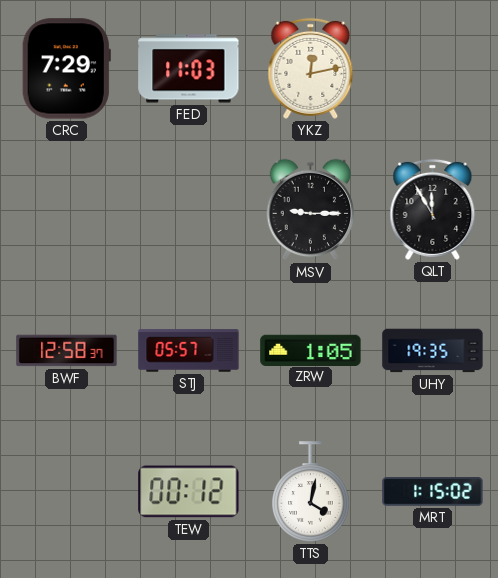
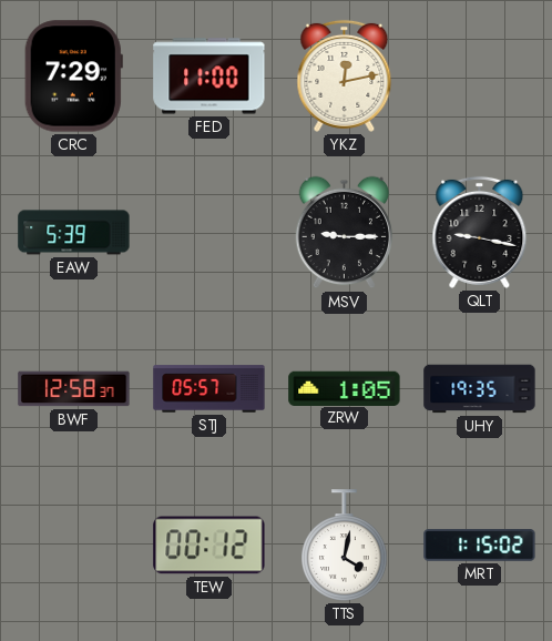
FED: 11:03 -> 11:00
EAW: none -> 5:39
QLT: 11:55 -> 9:17
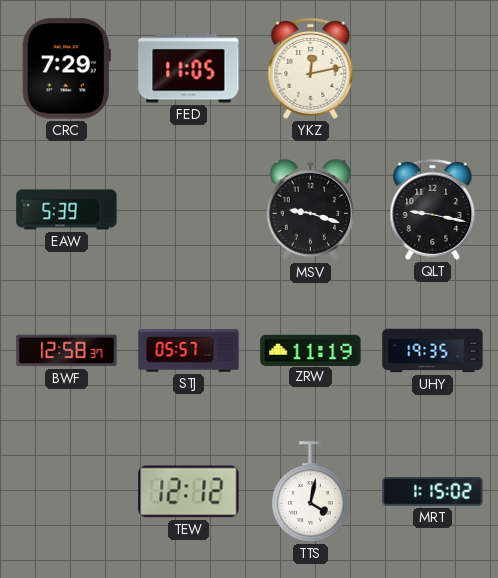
FED: 11:00 -> 11:05
MSV: 9:15 -> 9:18
ZRW: 1:05 -> 11:19
TEW: 00:12 -> 12:12
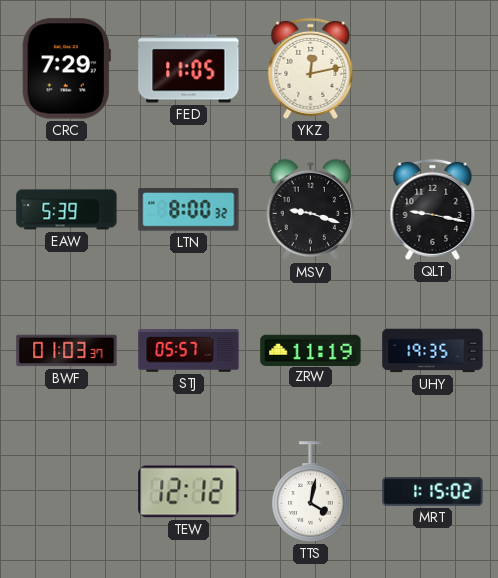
LTN: none -> 8:00
BWF: 12:58 -> 01:03
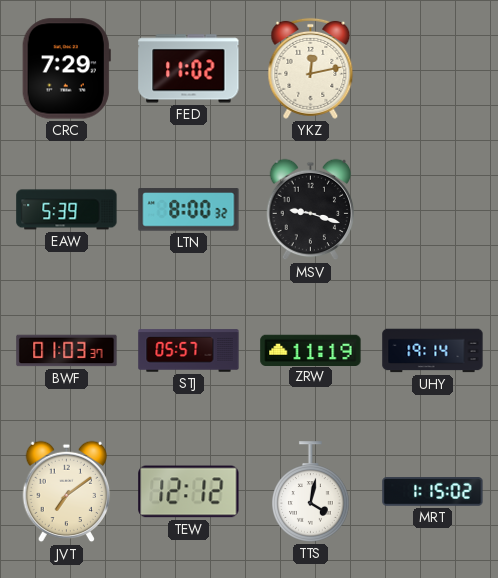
FED: 11:05 -> 11:02
QLT: 9:17 -> none
UHY: 19:35 -> 19:14
JVT: none -> 7:09
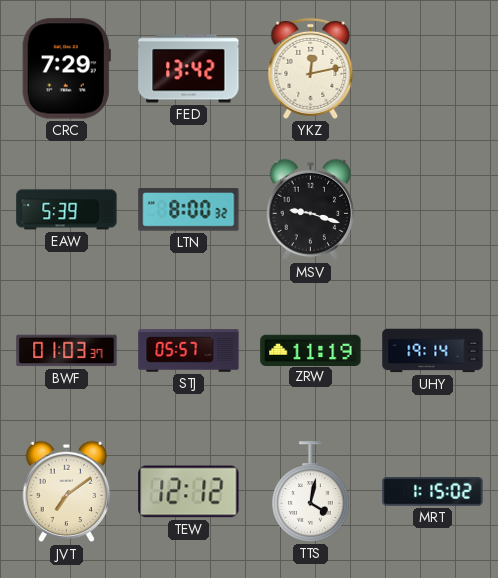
FED: 11:02 -> 13:42
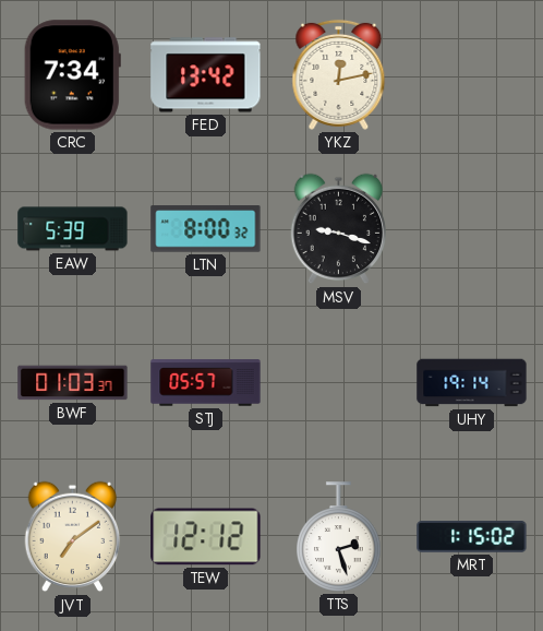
CRC: 7:29 -> 7:34
ZRW: 11:19 -> none
TTS: 4:02 -> 2:27
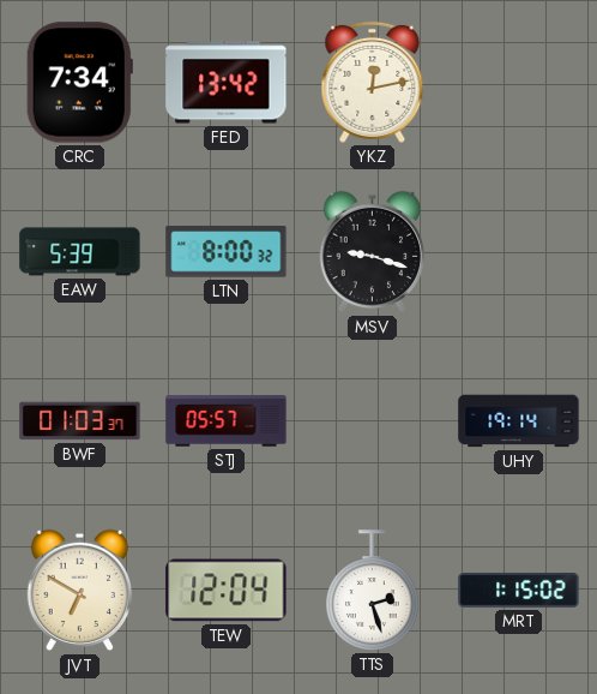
JVT: 7:09 -> 6:50
TEW: 12:12 -> 12:04
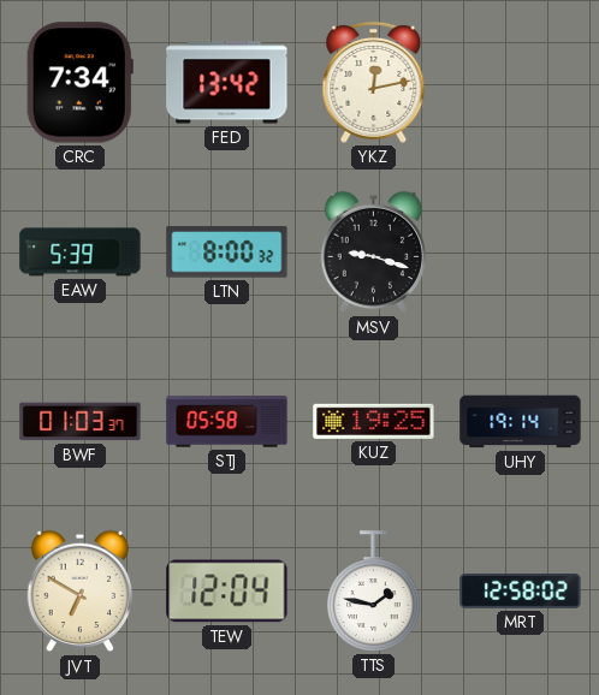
STJ: 05:57 -> 05:58
KUZ: none -> 19:25
TTS: 2:27 -> 1:47
MRT: 1:15 -> 12:58
